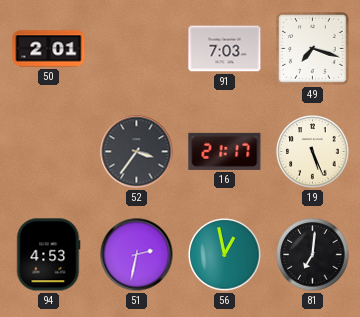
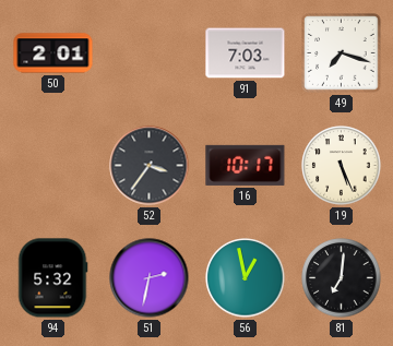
16: 21:17 -> 10:17
94: 4:53 -> 5:32
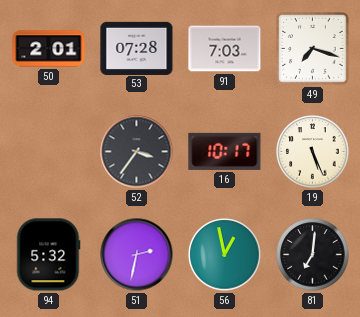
53: none -> 07:28
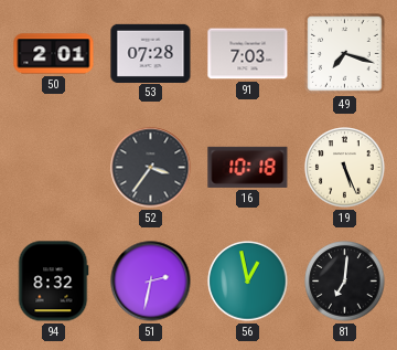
16: 10:17 -> 10:18
94: 5:32 -> 8:32
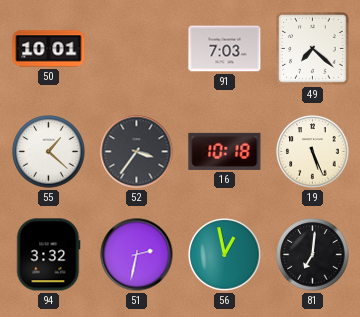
50: 2:01 -> 10:01
53: 07:28 -> none
49: 7:18 -> 7:22
55: none -> 1:22
94: 8:32 -> 3:32
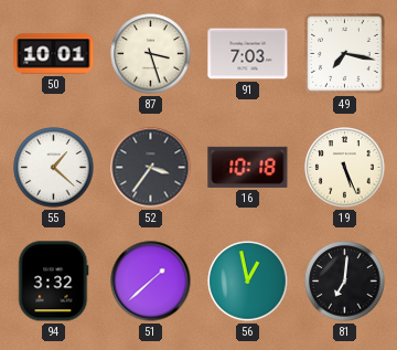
87: none -> 3:27
49: 7:22 -> 7:17
51: 2:32 -> 1:38
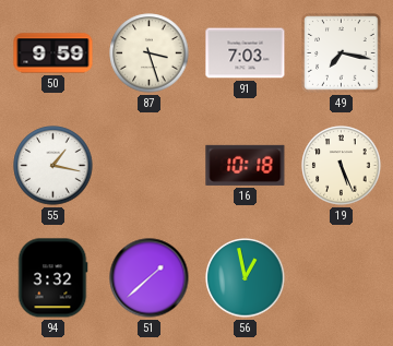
50: 10:01 -> 9:59
55: 1:22 -> 1:17
52: 3:36 -> none
81: 7:01 -> none
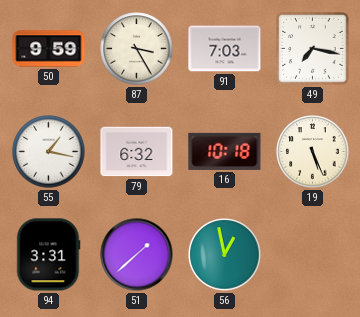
87: 3:27 -> 3:25
79: none -> 6:32
94: 3:32 -> 3:31
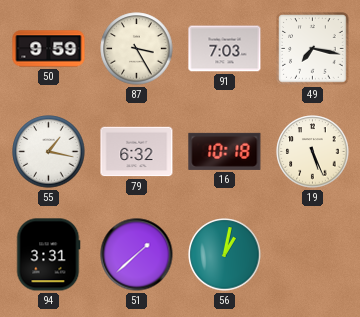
56: 12:58 -> 1:02
